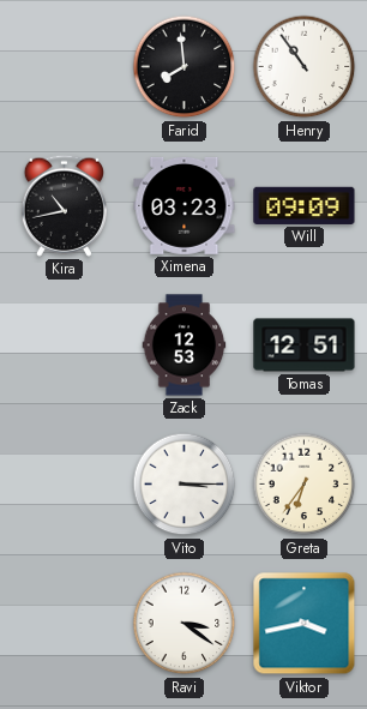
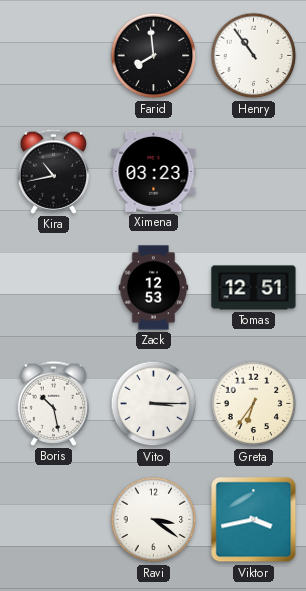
Will: 09:09 -> none
Boris: none -> 10:28
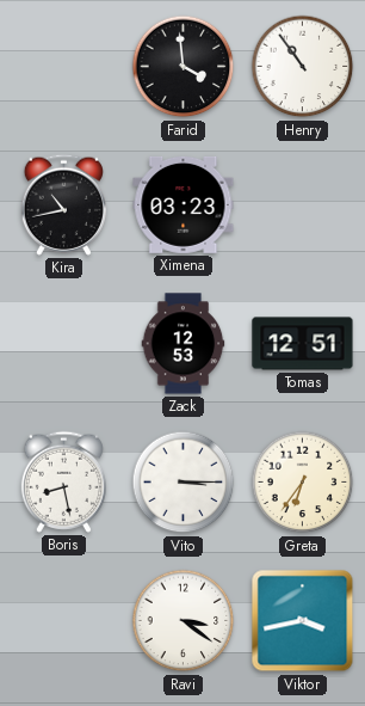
Farid: 7:59 -> 3:59
Boris: 10:28 -> 8:28
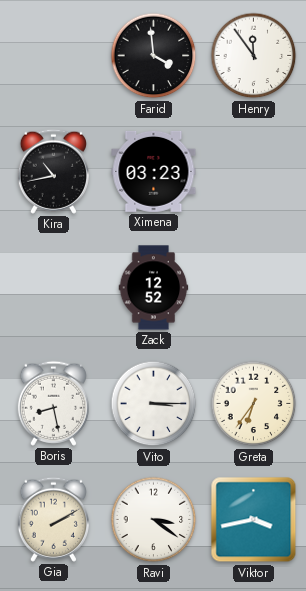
Henry: 10:54 -> 11:54
Zack: 12:53 -> 12:52
Tomas: 12:51 -> none
Gia: none -> 2:10
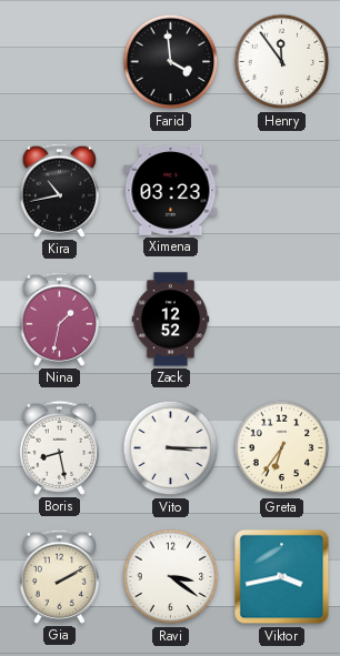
Nina: none -> 1:32
